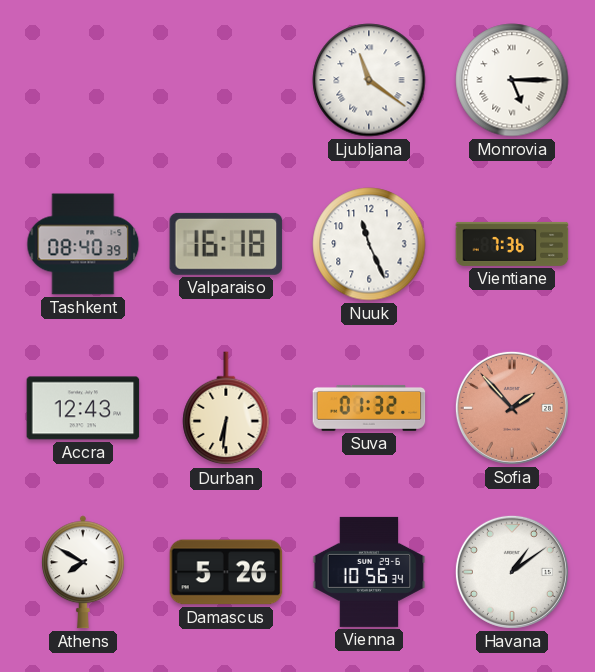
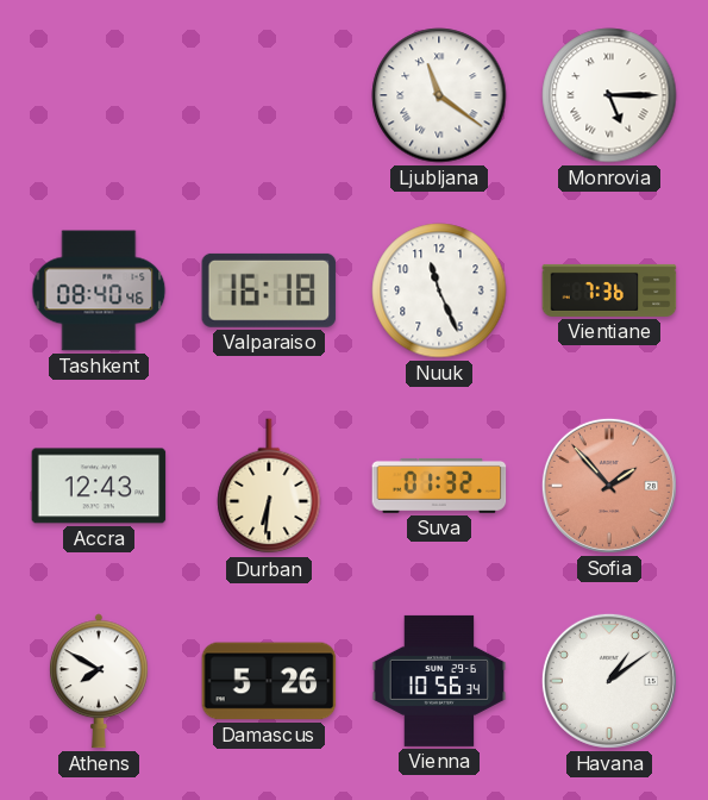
Tashkent: 08:40:39 -> 08:40:46
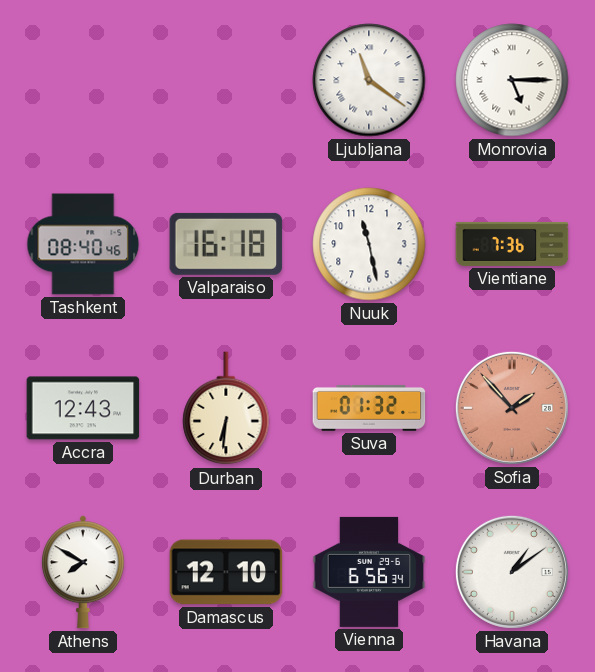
Nuuk: 11:26 -> 11:28
Damascus: 5:26 -> 12:10
Vienna: 10:56 -> 6:56
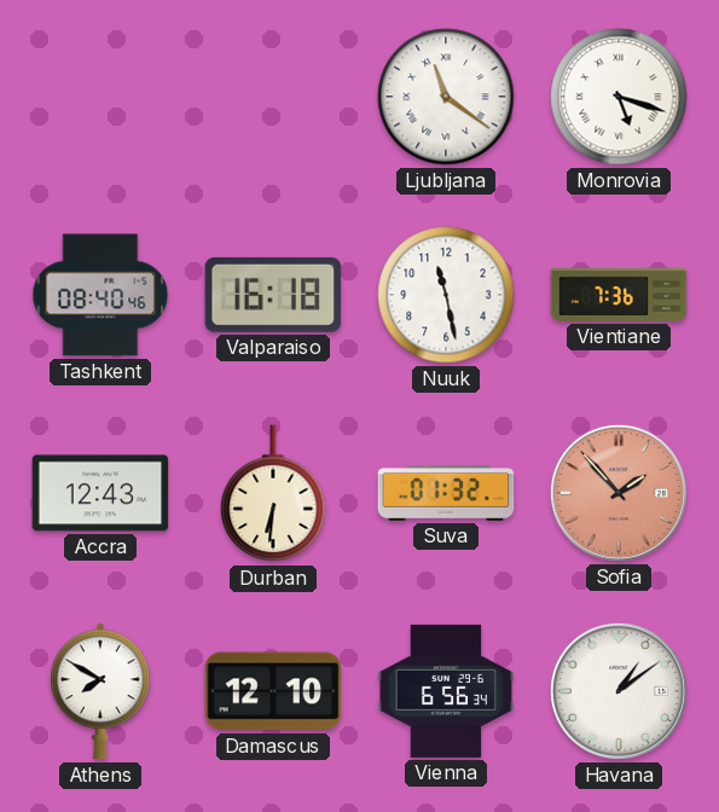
Monrovia: 5:15 -> 5:18
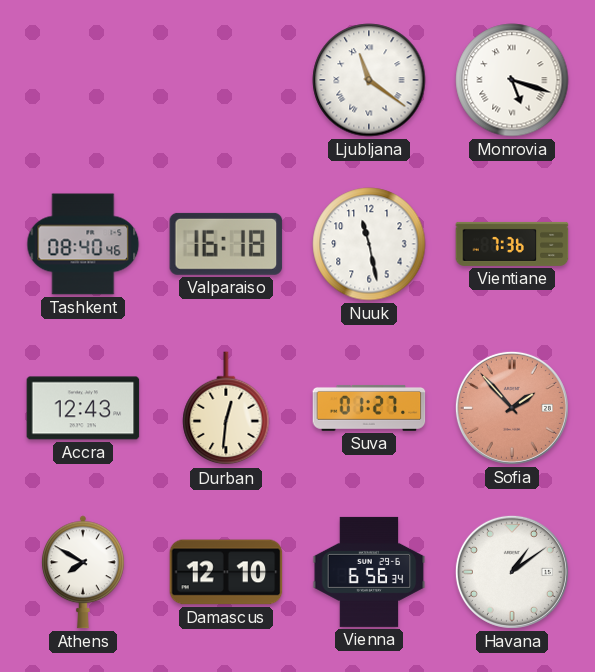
Durban: 6:31 -> 12:31
Suva: 01:32 -> 01:27
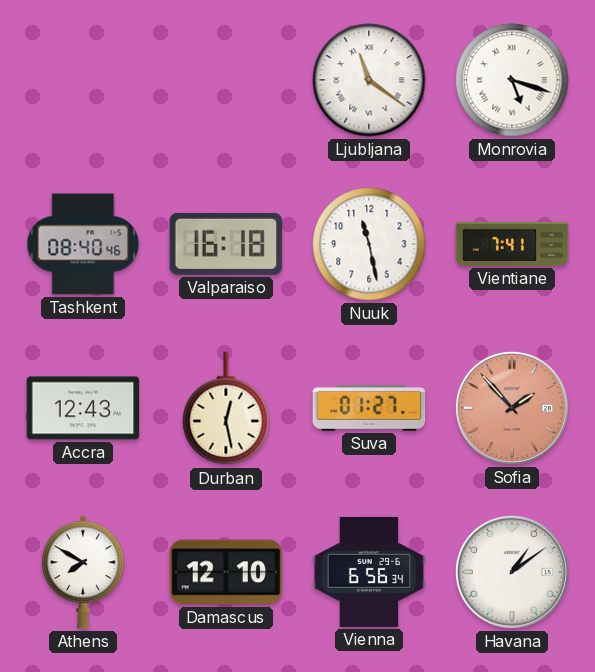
Vientiane: 7:36 -> 7:41
Durban: 12:31 -> 12:28
